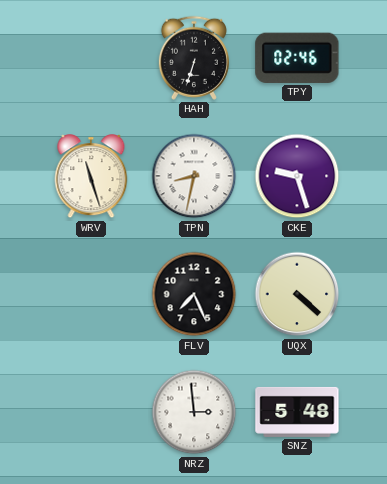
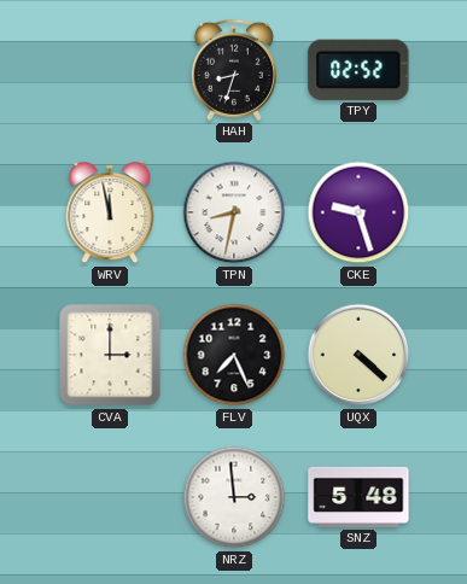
HAH: 6:33 -> 8:33
TPY: 02:46 -> 02:52
WRV: 11:27 -> 11:58
CVA: none -> 3:00
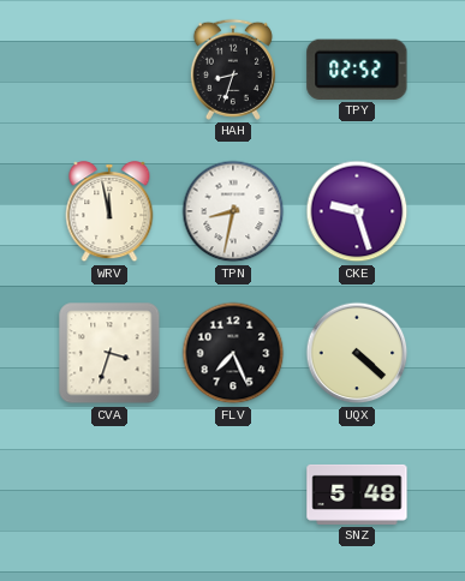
CVA: 3:00 -> 3:33
NRZ: 2:59 -> none
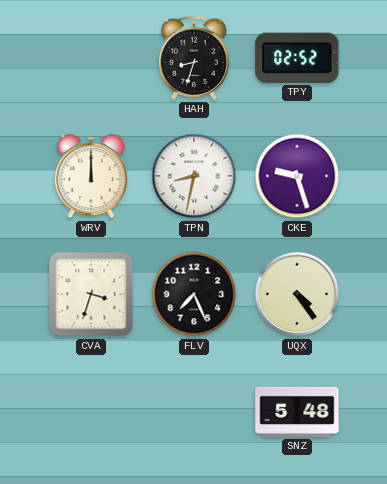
WRV: 11:58 -> 12:00
UQX: 4:22 -> 4:24
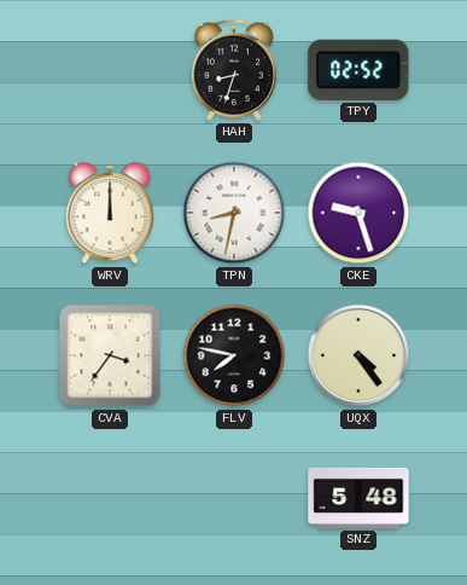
CVA: 3:33 -> 3:36
FLV: 7:26 -> 7:47
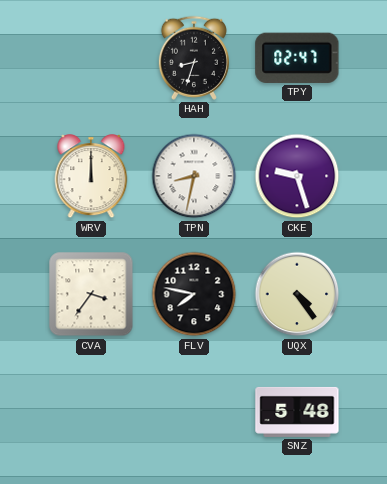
TPY: 02:52 -> 02:47
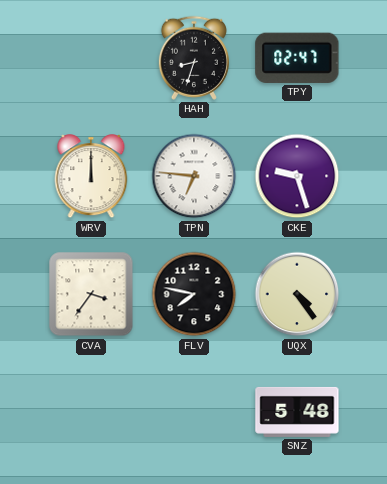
TPN: 8:32 -> 6:46
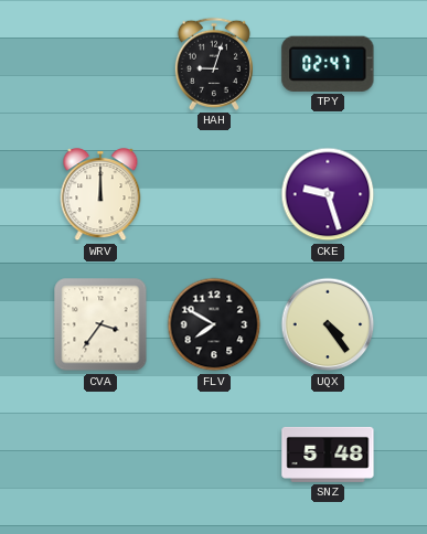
HAH: 8:33 -> 9:03
TPN: 6:46 -> none
FLV: 7:47 -> 7:50
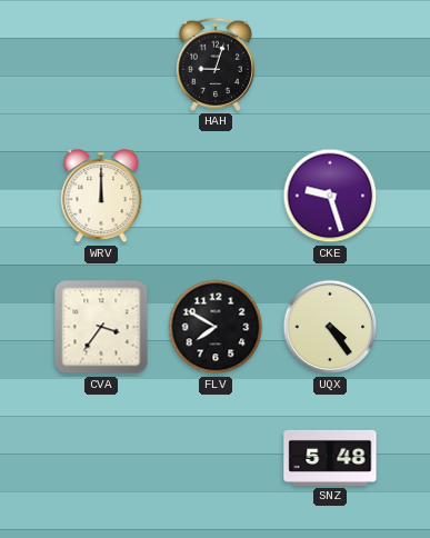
TPY: 02:47 -> none
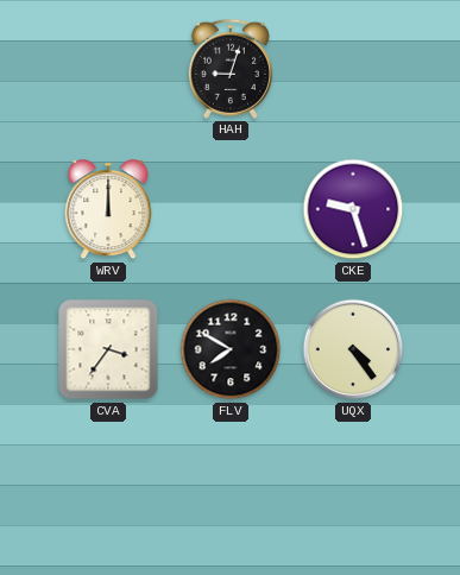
SNZ: 5:48 -> none
